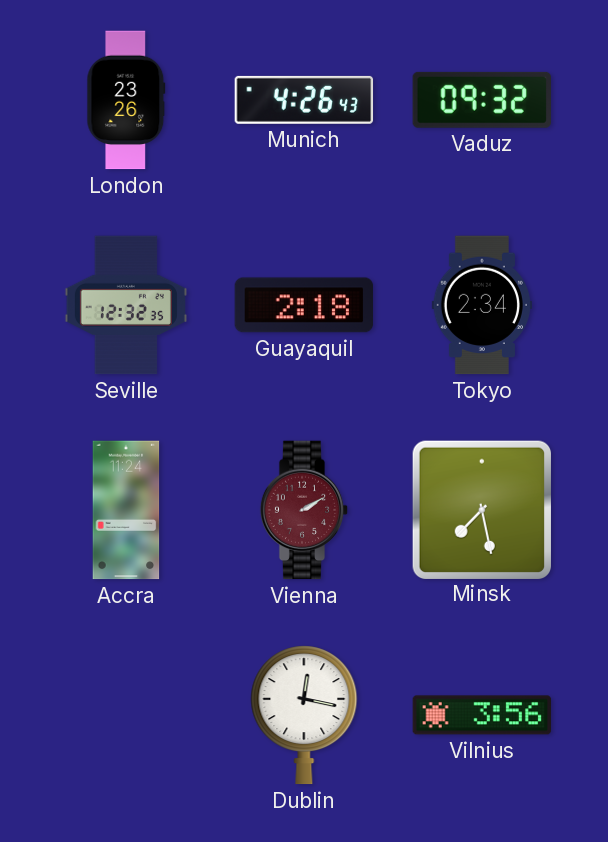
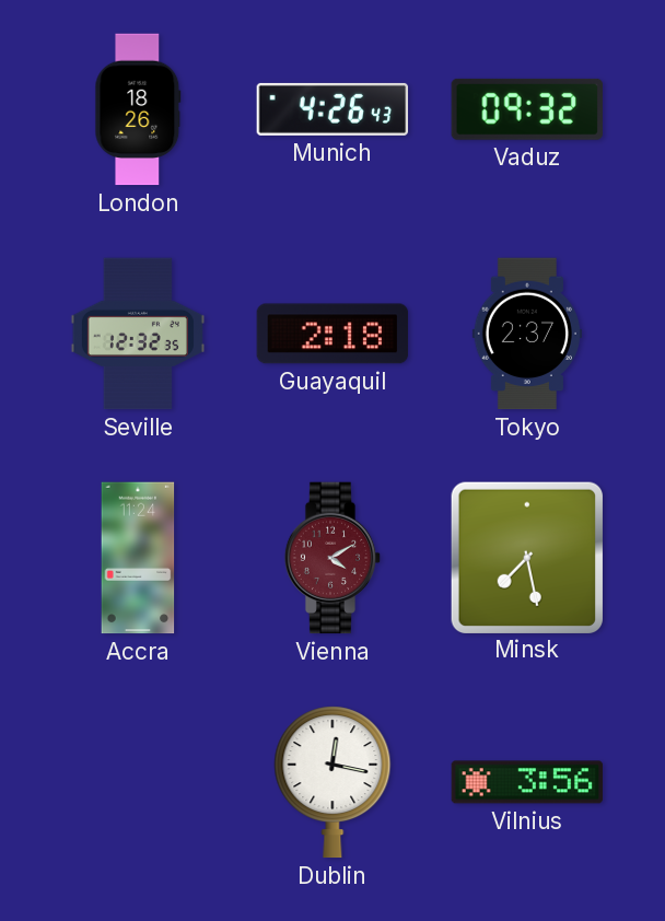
London: 23:26 -> 18:26
Tokyo: 2:34 -> 2:37
Vienna: 2:10 -> 4:10
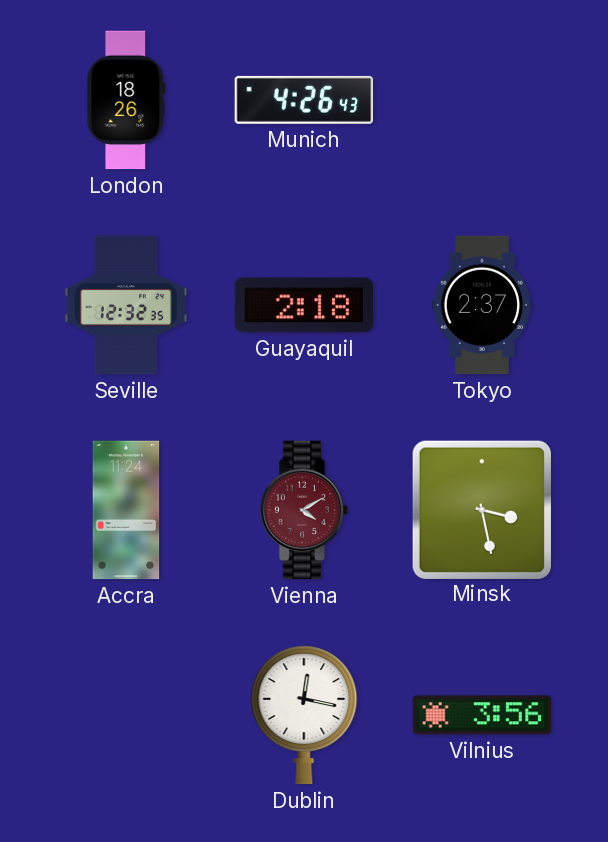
Vaduz: 09:32 -> none
Minsk: 7:28 -> 3:28
